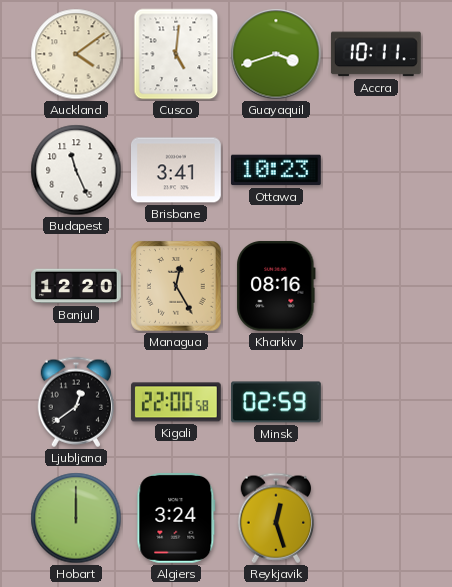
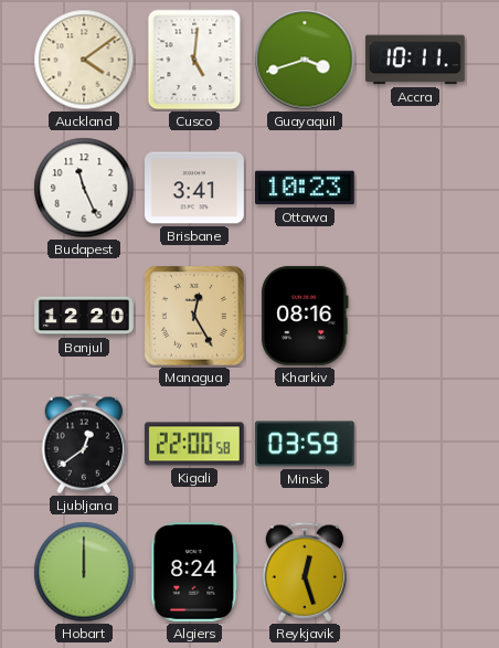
Minsk: 02:59 -> 03:59
Algiers: 3:24 -> 8:24
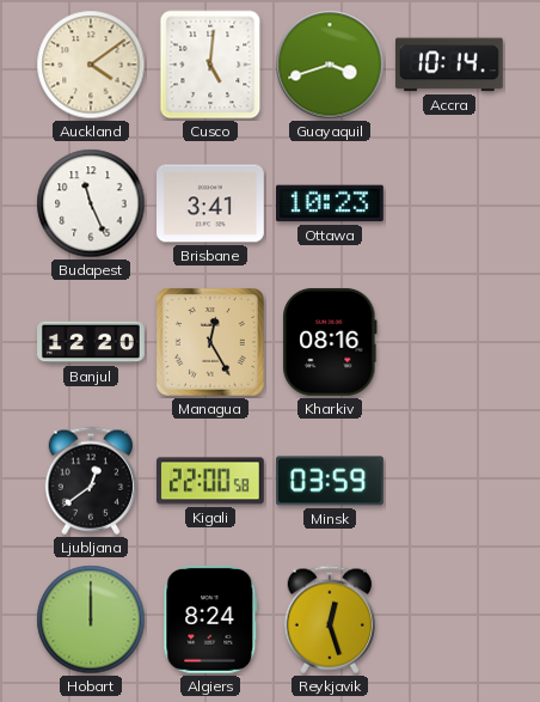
Accra: 10:11 -> 10:14
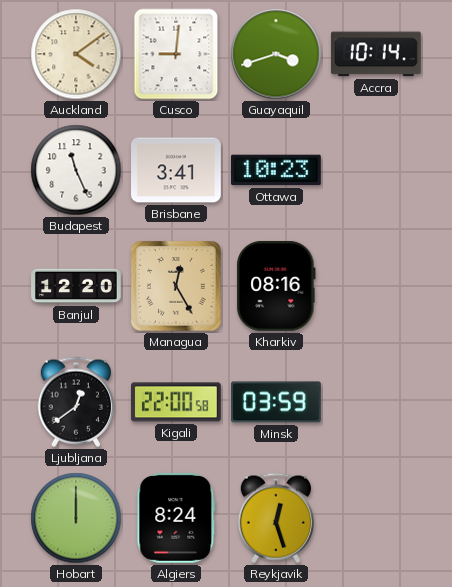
Cusco: 5:01 -> 9:01
